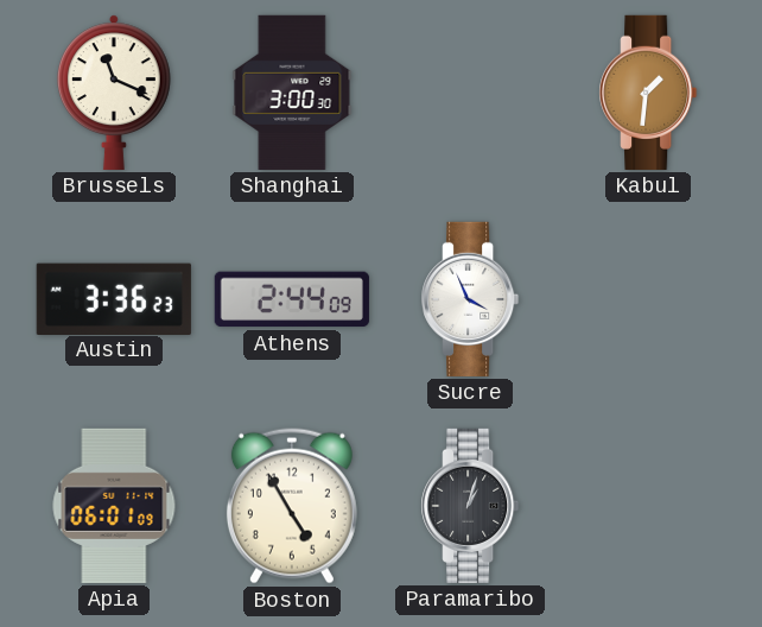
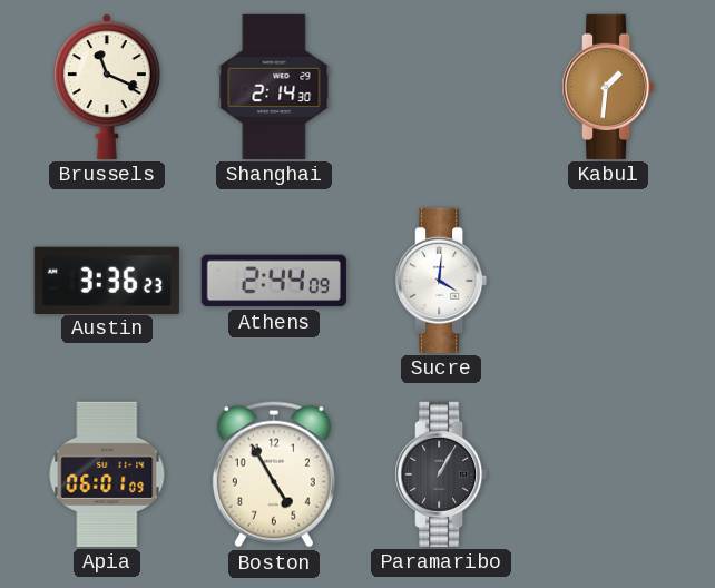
Shanghai: 3:00 -> 2:14
Sucre: 3:56 -> 4:01
Paramaribo: 1:03 -> 1:05
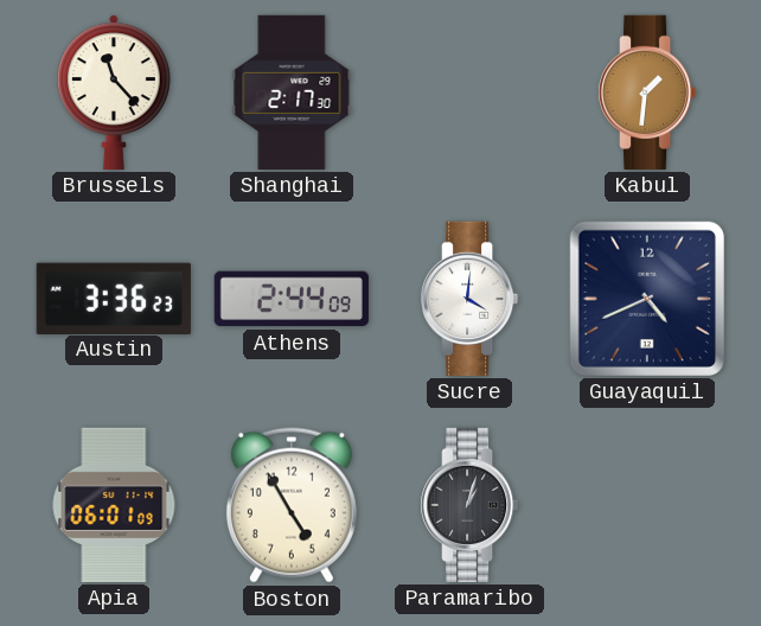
Brussels: 11:19 -> 11:23
Shanghai: 2:14 -> 2:17
Guayaquil: none -> 4:41
Paramaribo: 1:05 -> 1:03
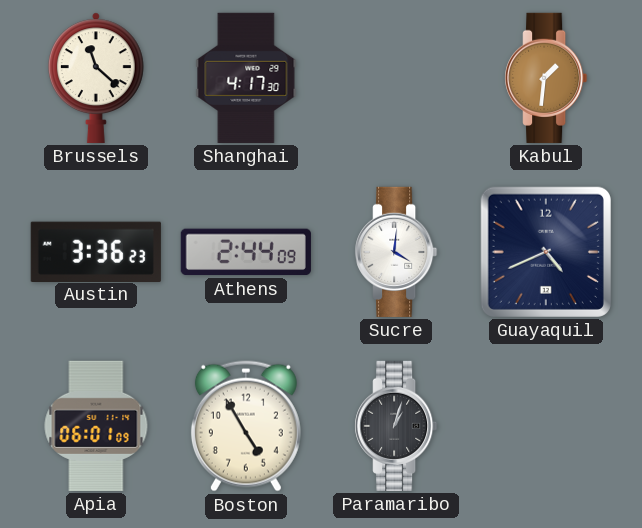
Brussels: 11:23 -> 11:22
Shanghai: 2:17 -> 4:17
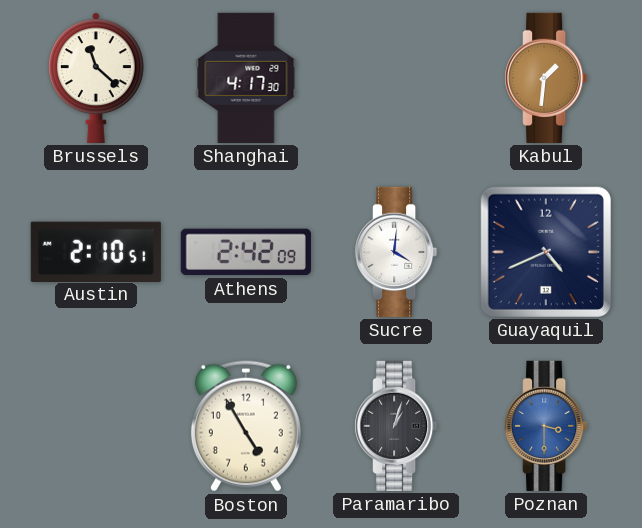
Austin: 3:36 -> 2:10
Athens: 2:44 -> 2:42
Apia: 06:01 -> none
Poznan: none -> 3:30
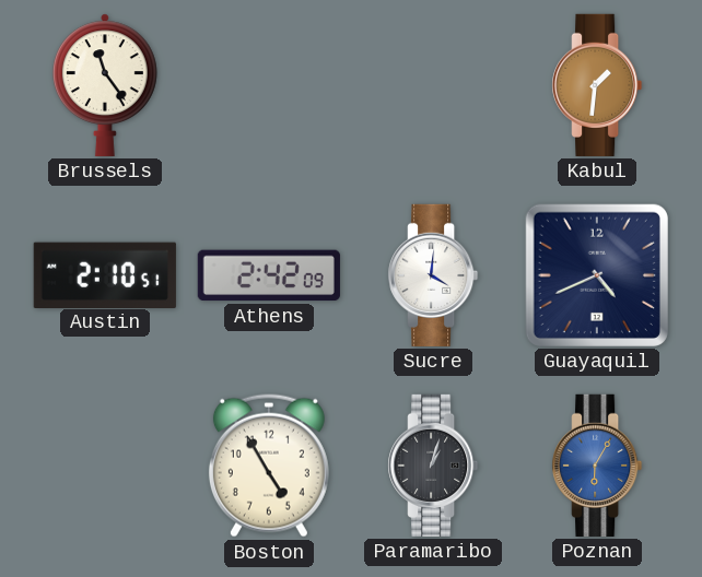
Brussels: 11:22 -> 11:24
Shanghai: 4:17 -> none
Poznan: 3:30 -> 6:05
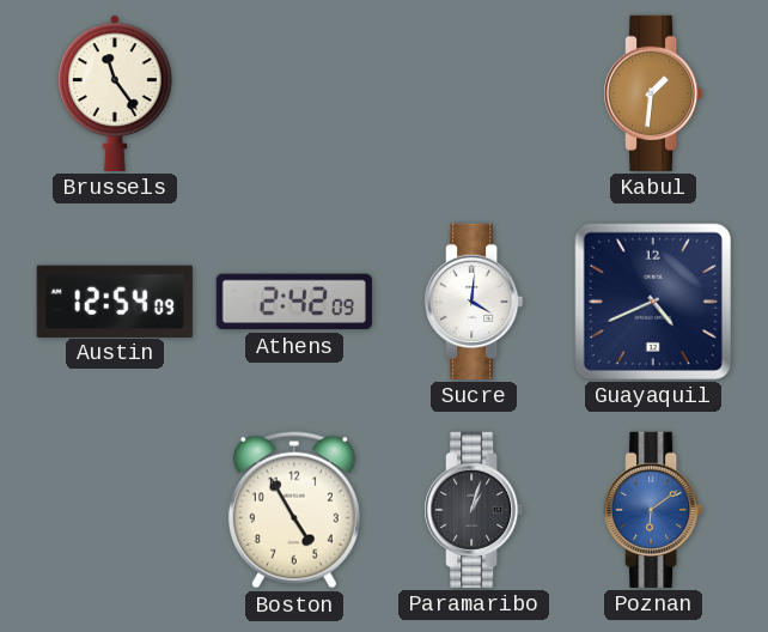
Austin: 2:10 -> 12:54
Poznan: 6:05 -> 6:09
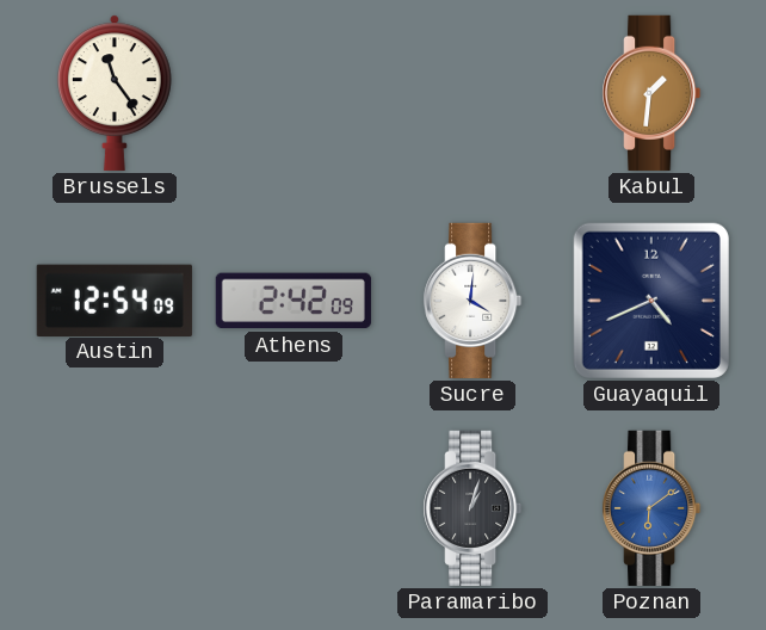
Boston: 4:55 -> none
